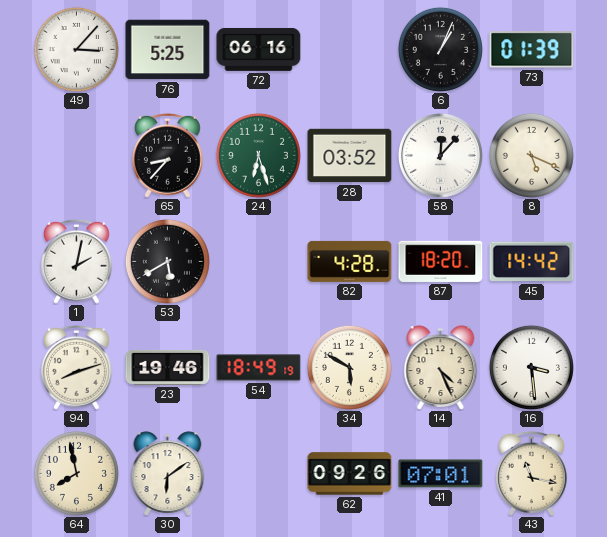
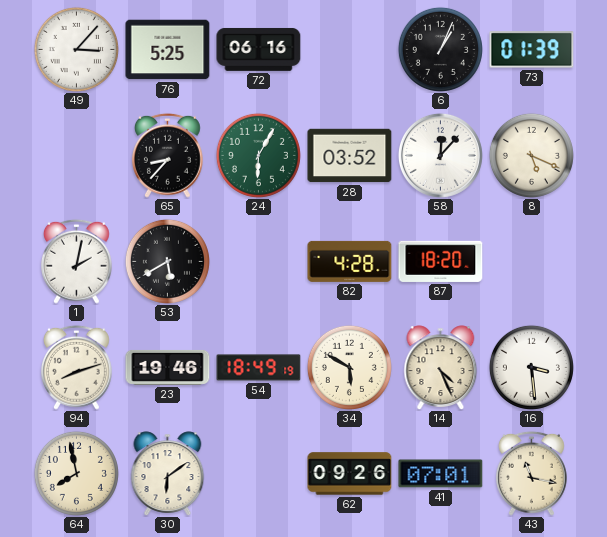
24: 6:27 -> 6:05
45: 14:42 -> none
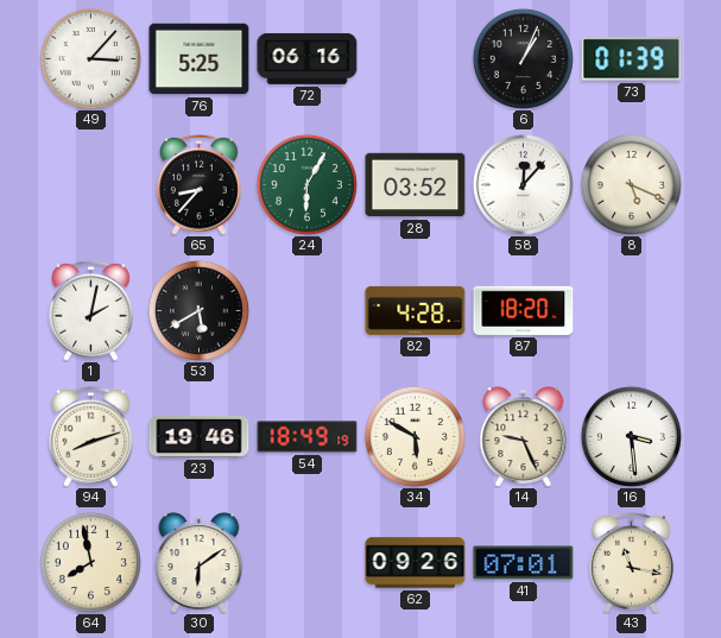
14: 4:26 -> 9:26
